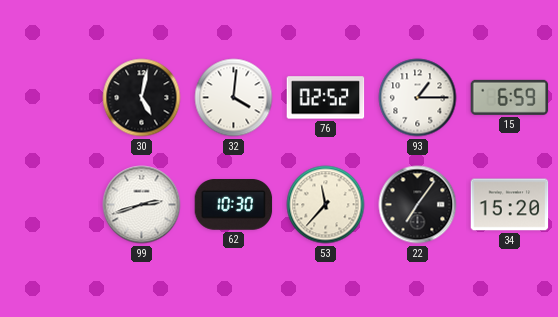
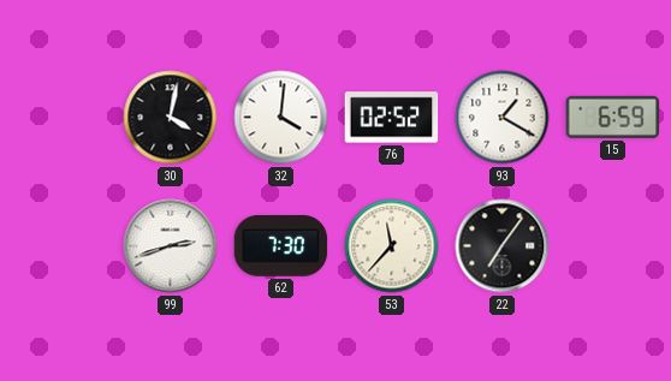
30: 5:02 -> 4:02
93: 1:15 -> 1:20
62: 10:30 -> 7:30
34: 15:20 -> none
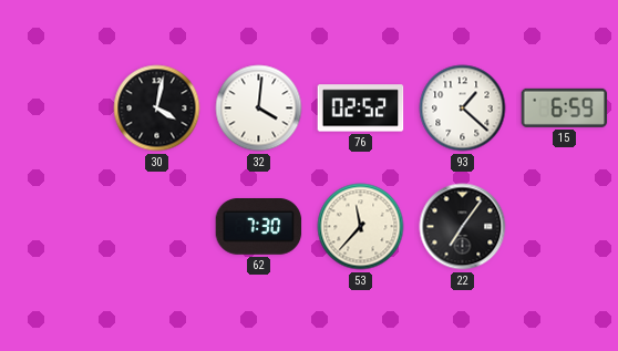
93: 1:20 -> 1:22
99: 2:42 -> none
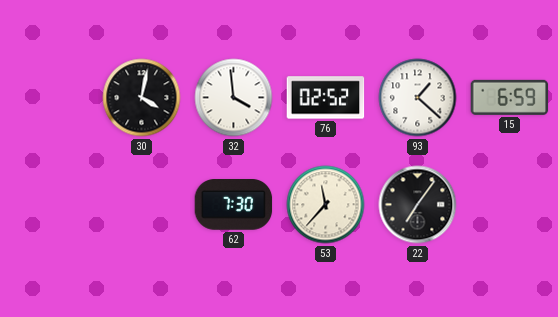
32: 4:01 -> 3:59
